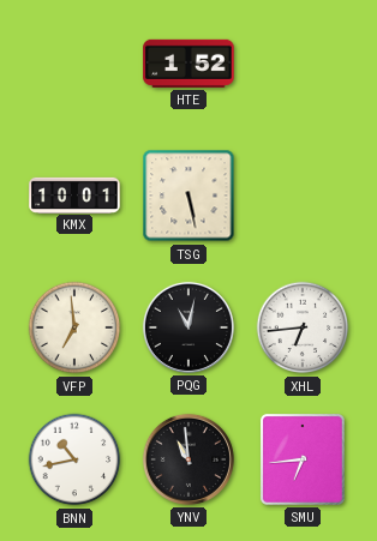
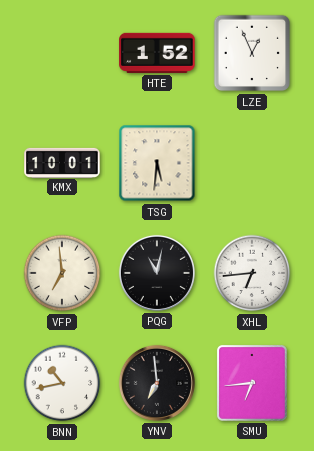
LZE: none -> 12:56
TSG: 5:28 -> 5:31
YNV: 10:59 -> 6:59
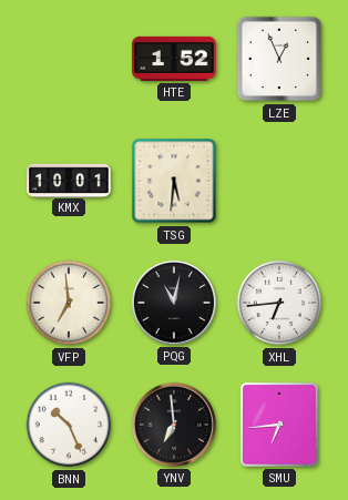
BNN: 10:43 -> 10:26
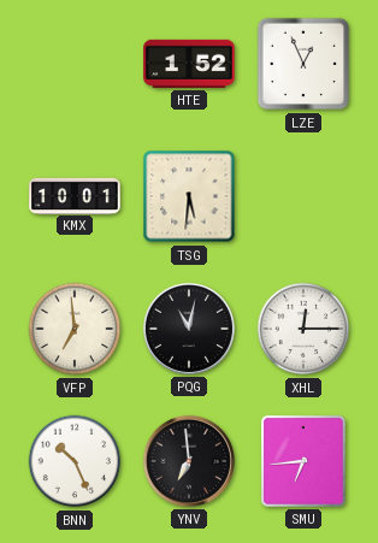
XHL: 6:44 -> 12:15
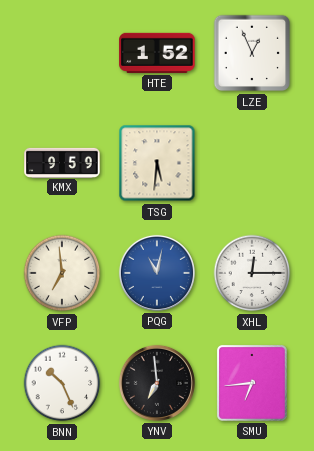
KMX: 10:01 -> 9:59
PQG dial: black -> blue
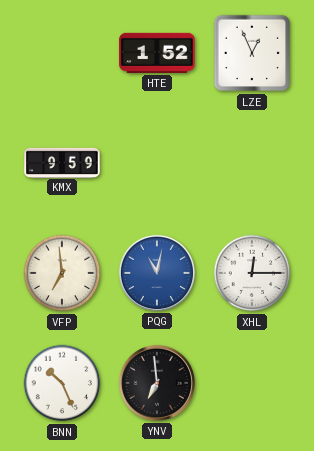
TSG: 5:31 -> none
SMU: 6:44 -> none
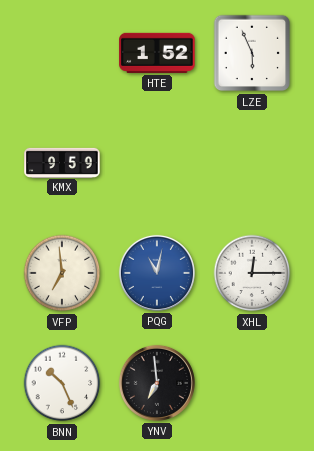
LZE: 12:56 -> 5:56
